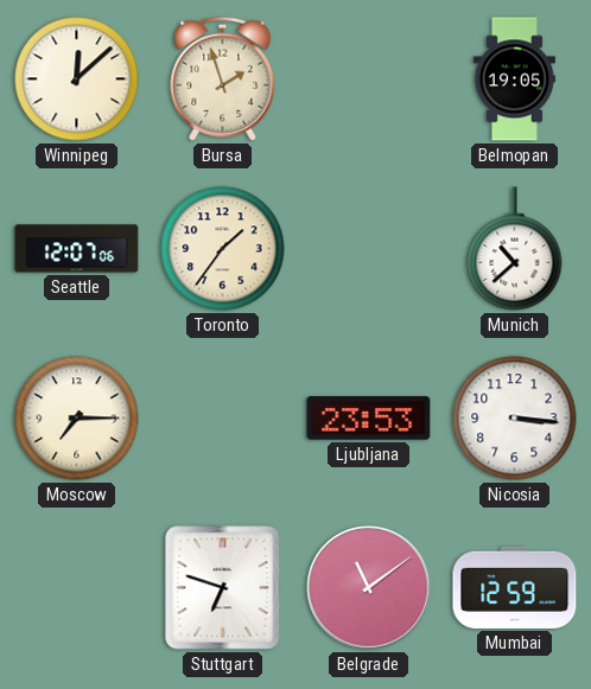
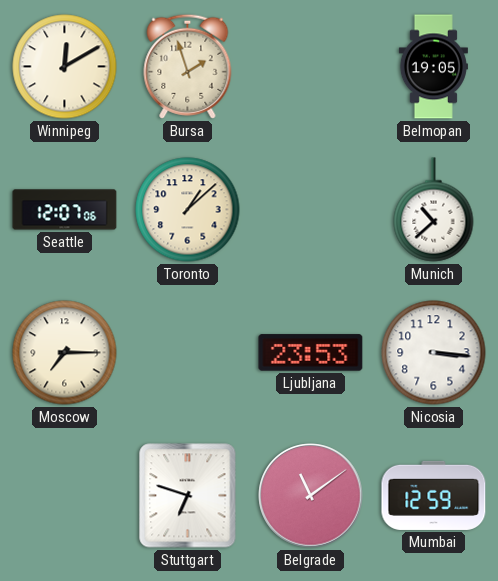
Winnipeg: 12:08 -> 12:10
Toronto: 1:36 -> 1:08
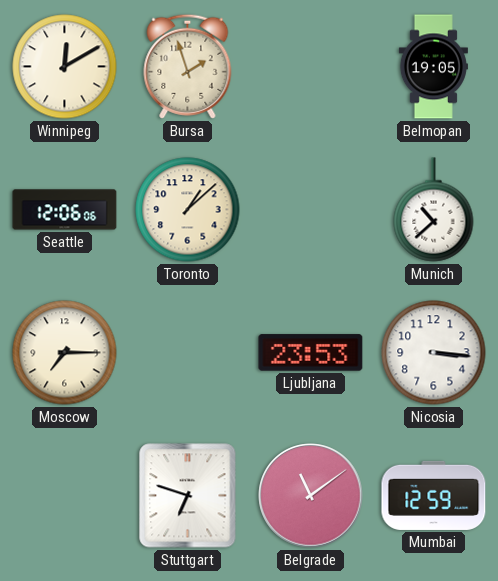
Seattle: 12:07 -> 12:06
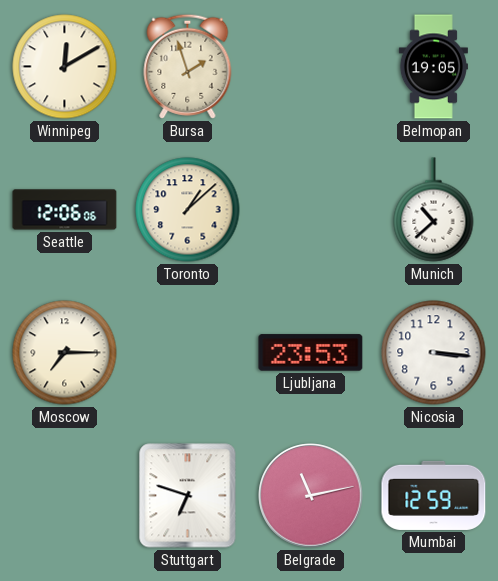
Belgrade: 11:09 -> 11:13
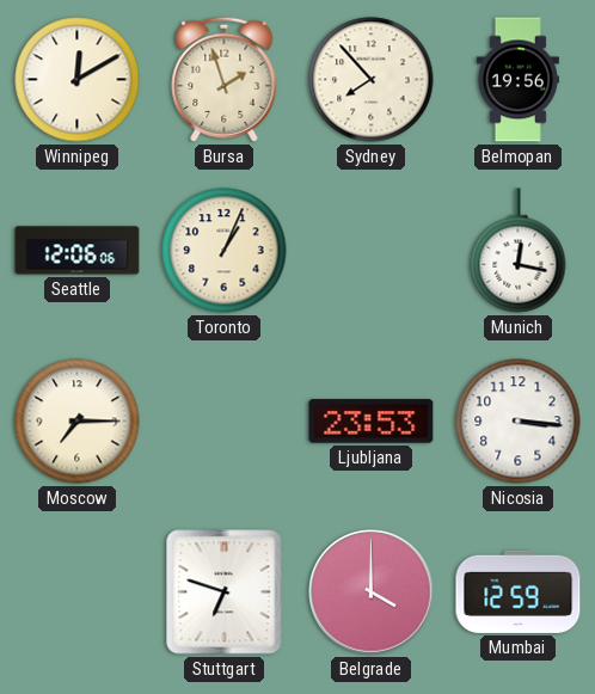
Sydney: none -> 7:53
Belmopan: 19:05 -> 19:56
Toronto: 1:08 -> 1:04
Munich: 10:38 -> 12:17
Belgrade: 11:13 -> 4:00
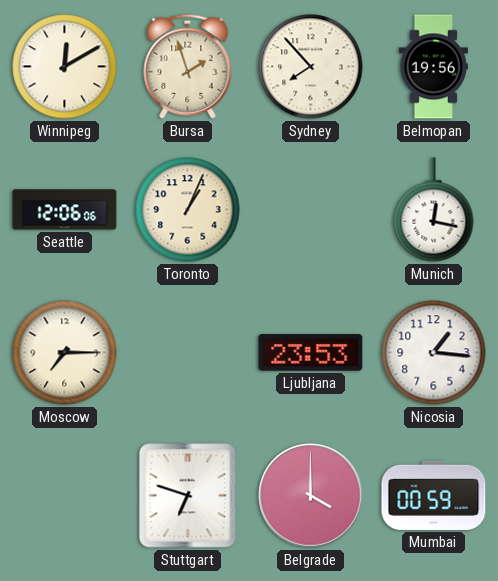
Nicosia: 3:16 -> 1:16
Mumbai: 12:59 -> 00:59
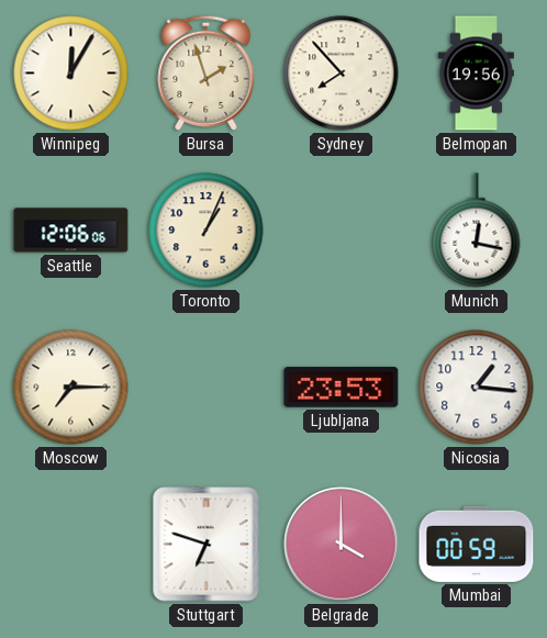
Winnipeg: 12:10 -> 12:05
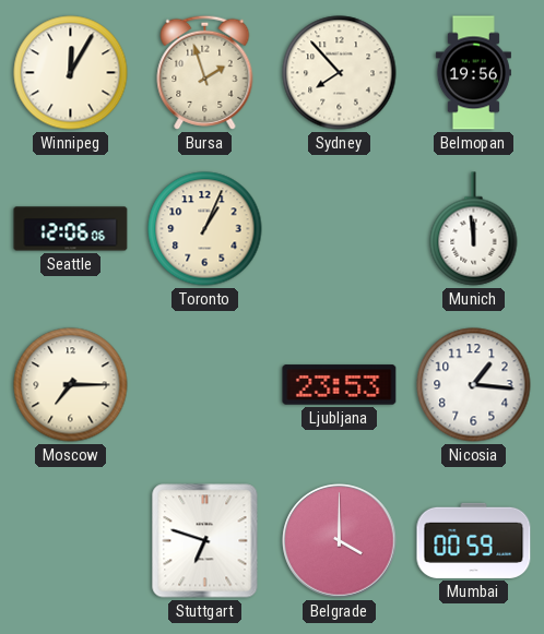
Munich: 12:17 -> 11:59
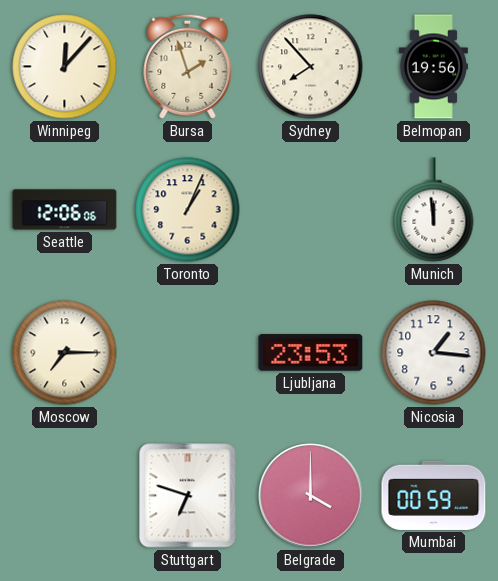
Winnipeg: 12:05 -> 12:07
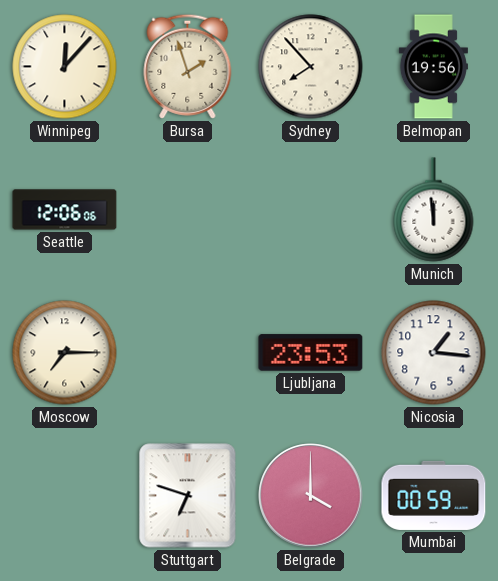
Toronto: 1:04 -> none
